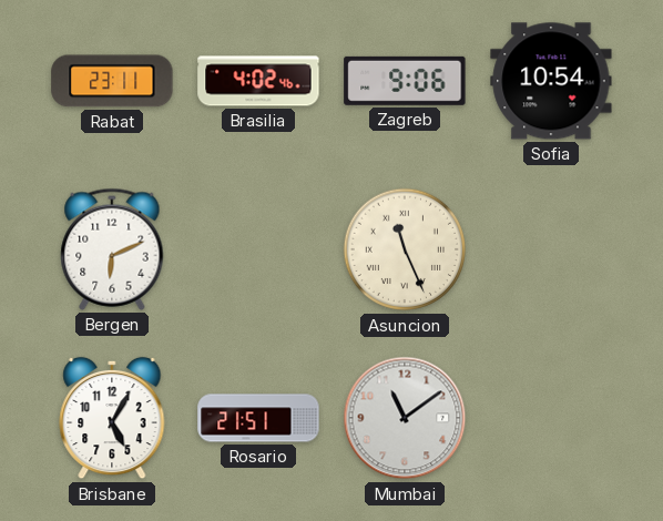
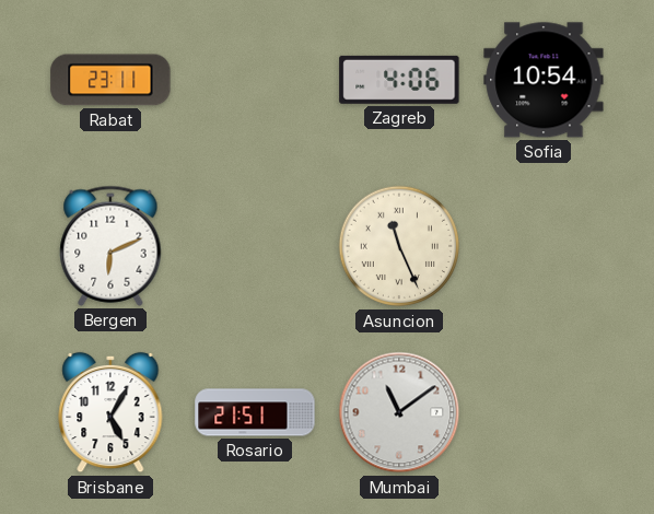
Brasilia: 4:02 -> none
Zagreb: 9:06 -> 4:06
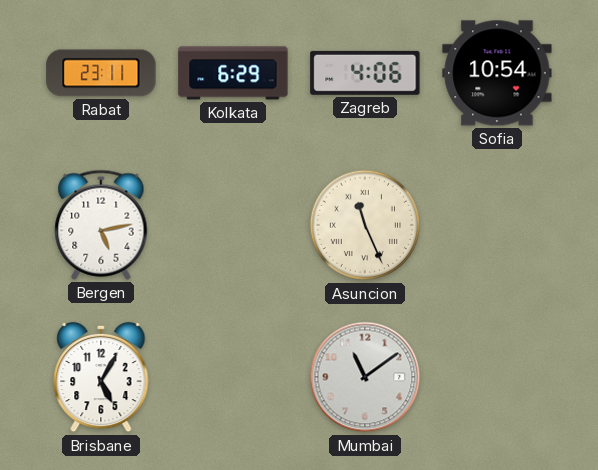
Kolkata: none -> 6:29
Bergen: 6:11 -> 5:13
Rosario: 21:51 -> none
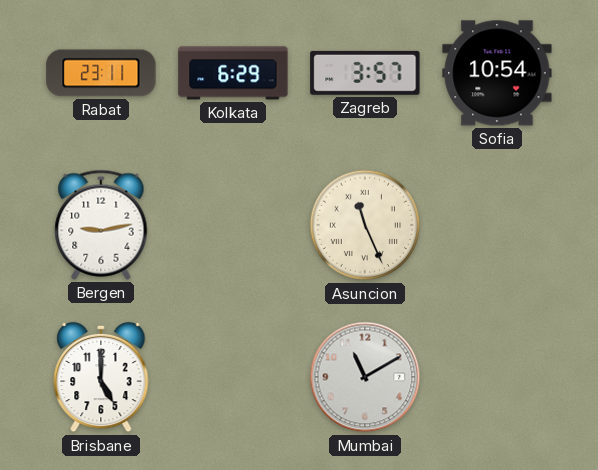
Zagreb: 4:06 -> 3:57
Bergen: 5:13 -> 9:13
Brisbane: 5:05 -> 5:00
Mumbai: 11:09 -> 11:10
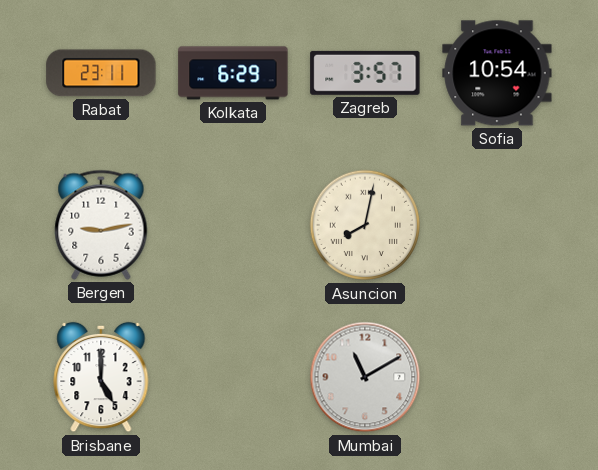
Asuncion: 11:26 -> 8:02
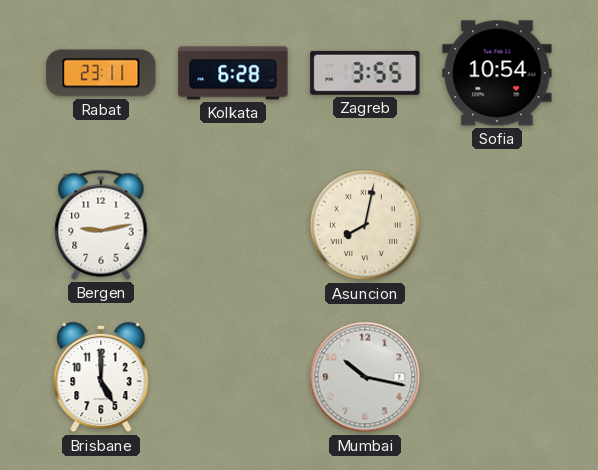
Kolkata: 6:29 -> 6:28
Zagreb: 3:57 -> 3:55
Mumbai: 11:10 -> 10:17
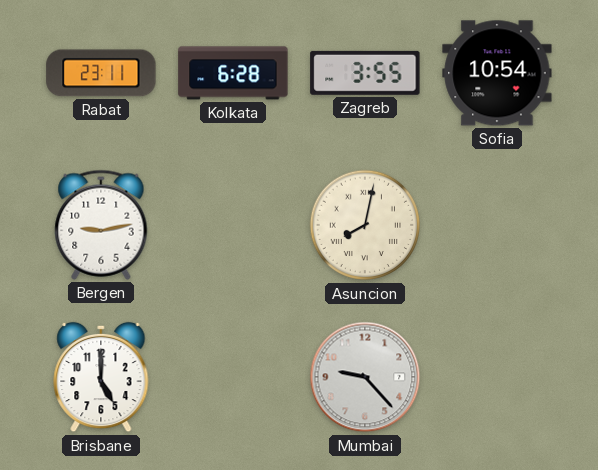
Mumbai: 10:17 -> 9:23
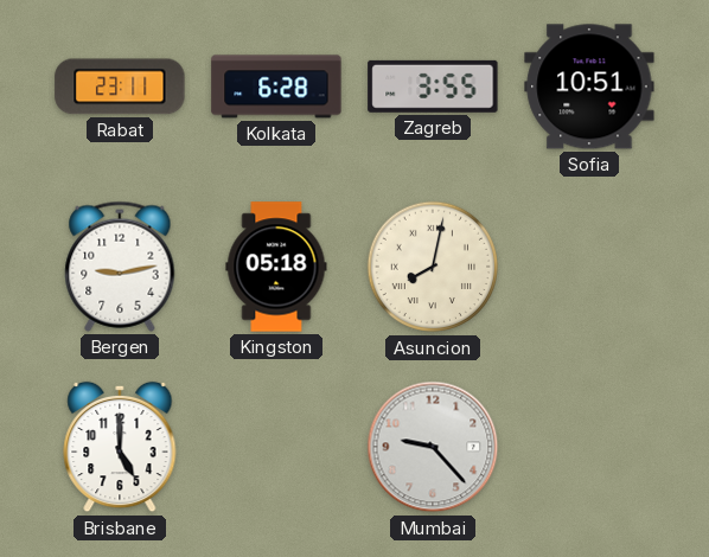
Sofia: 10:54 -> 10:51
Kingston: none -> 05:18
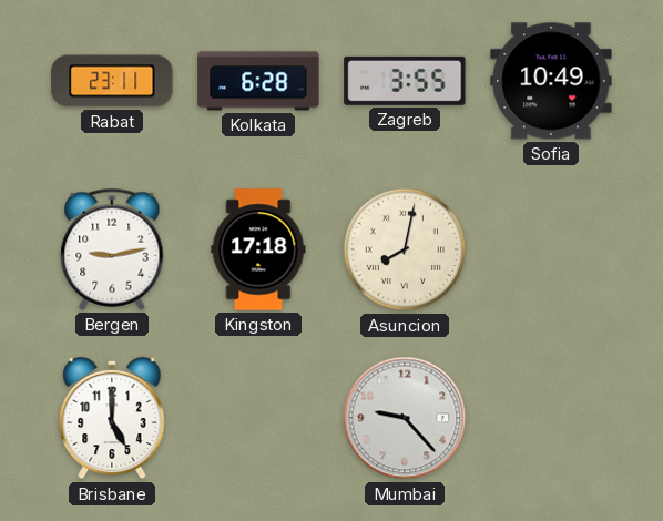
Sofia: 10:51 -> 10:49
Kingston: 05:18 -> 17:18
